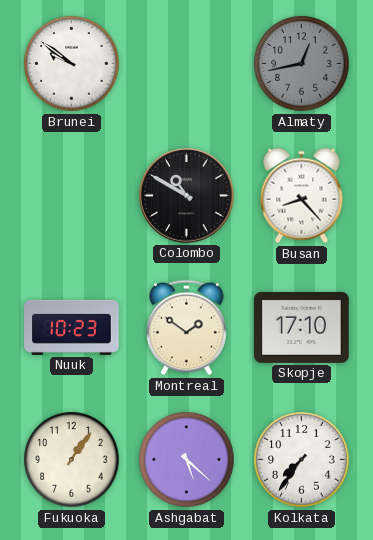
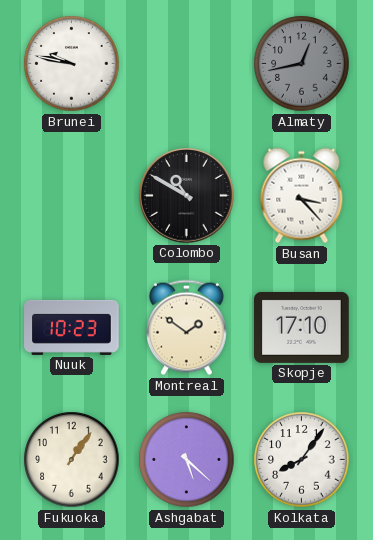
Brunei: 9:51 -> 9:47
Busan: 8:23 -> 3:23
Kolkata: 7:36 -> 8:06
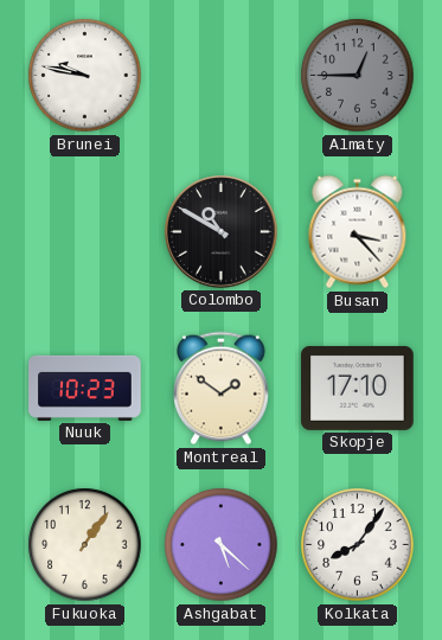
Almaty: 12:43 -> 12:45
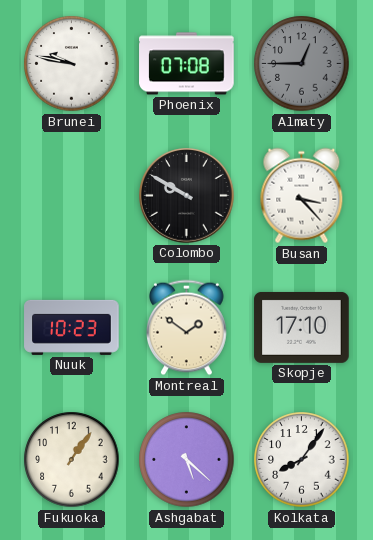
Phoenix: none -> 07:08
Colombo: 10:50 -> 9:50
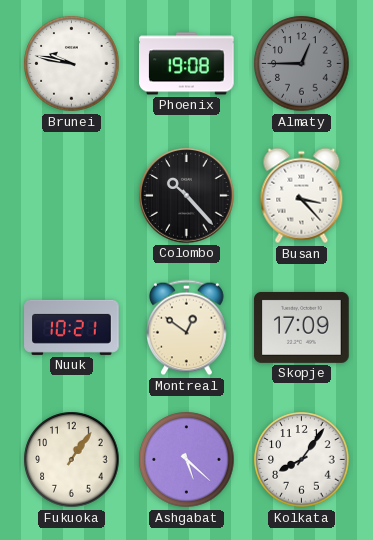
Phoenix: 07:08 -> 19:08
Colombo: 9:50 -> 10:23
Nuuk: 10:23 -> 10:21
Montreal: 1:51 -> 12:51
Skopje: 17:10 -> 17:09
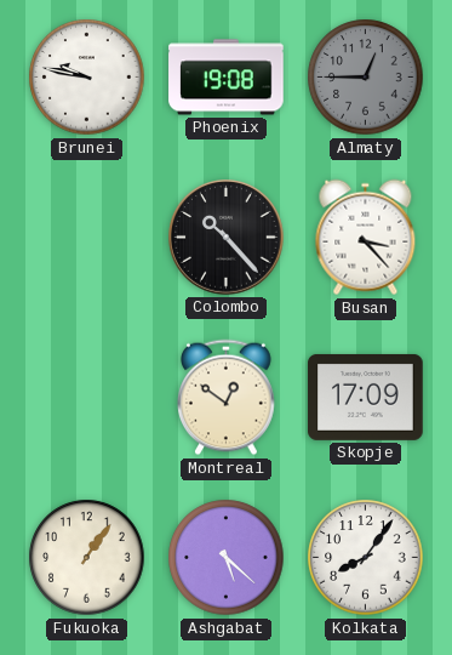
Nuuk: 10:21 -> none
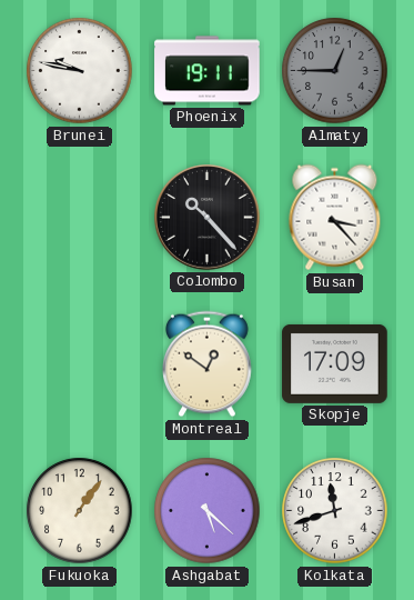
Phoenix: 19:08 -> 19:11
Kolkata: 8:06 -> 11:42
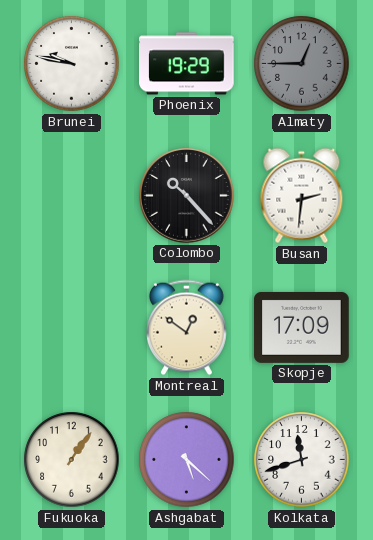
Phoenix: 19:11 -> 19:29
Busan: 3:23 -> 2:31
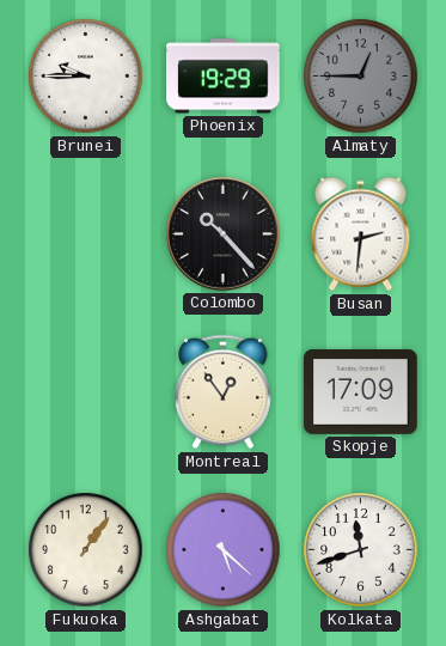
Brunei: 9:47 -> 9:45
Montreal: 12:51 -> 12:54
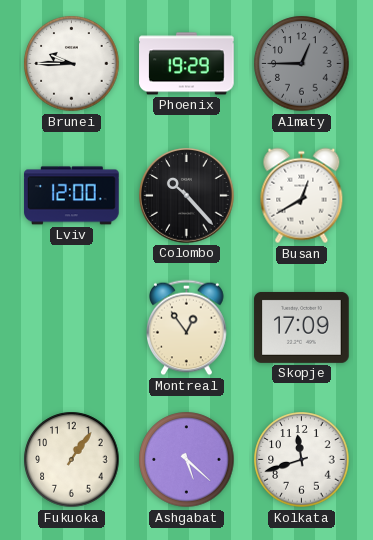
Lviv: none -> 12:00
Busan: 2:31 -> 12:40
